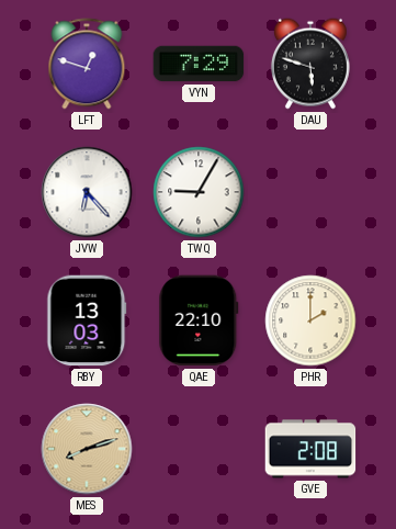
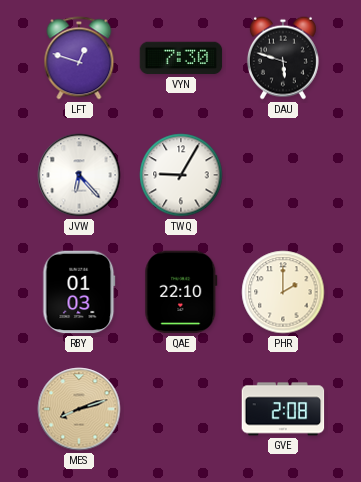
VYN: 7:29 -> 7:30
RBY: 13:03 -> 01:03
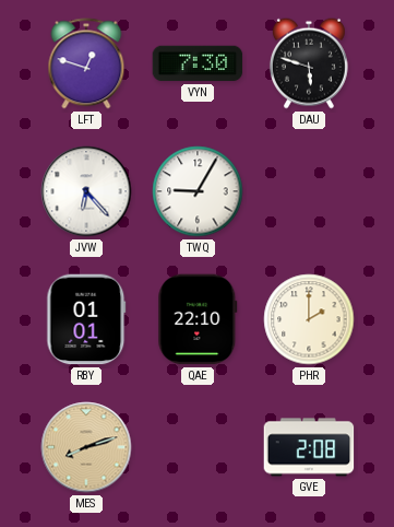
RBY: 01:03 -> 01:01
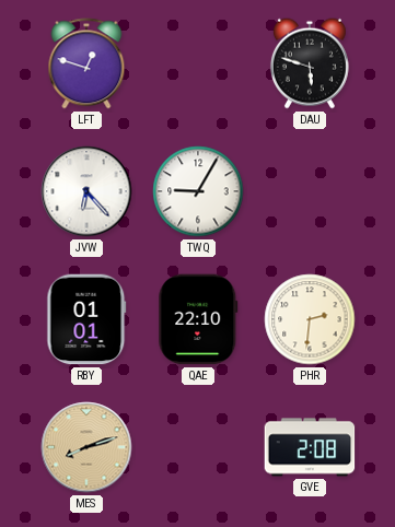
VYN: 7:30 -> none
PHR: 2:00 -> 2:31
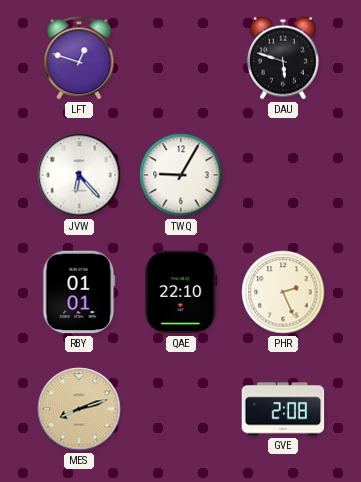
PHR: 2:31 -> 2:26
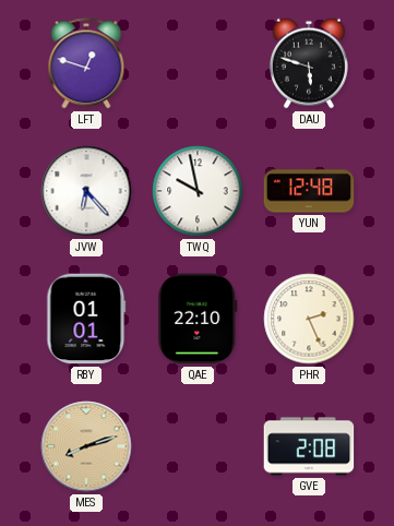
TWQ: 9:05 -> 9:58
YUN: none -> 12:48
